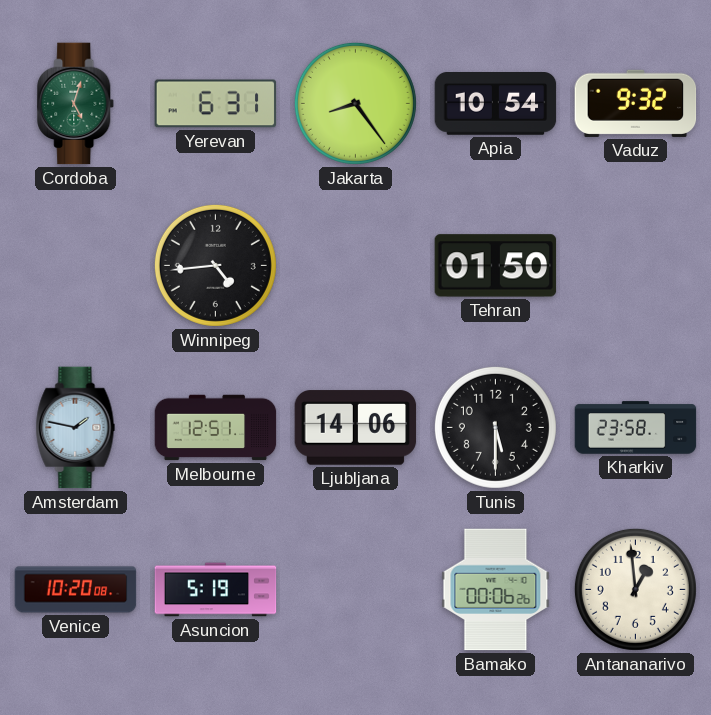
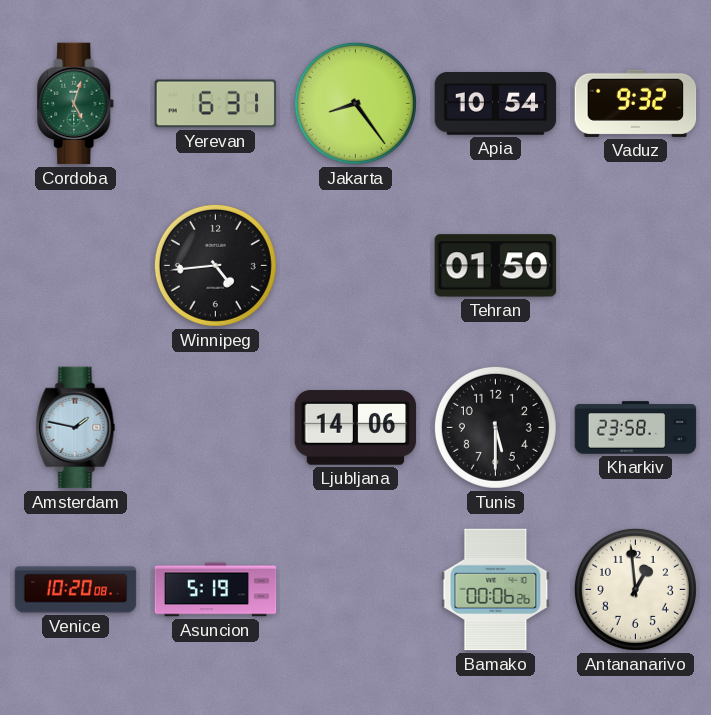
Melbourne: 12:51 -> none
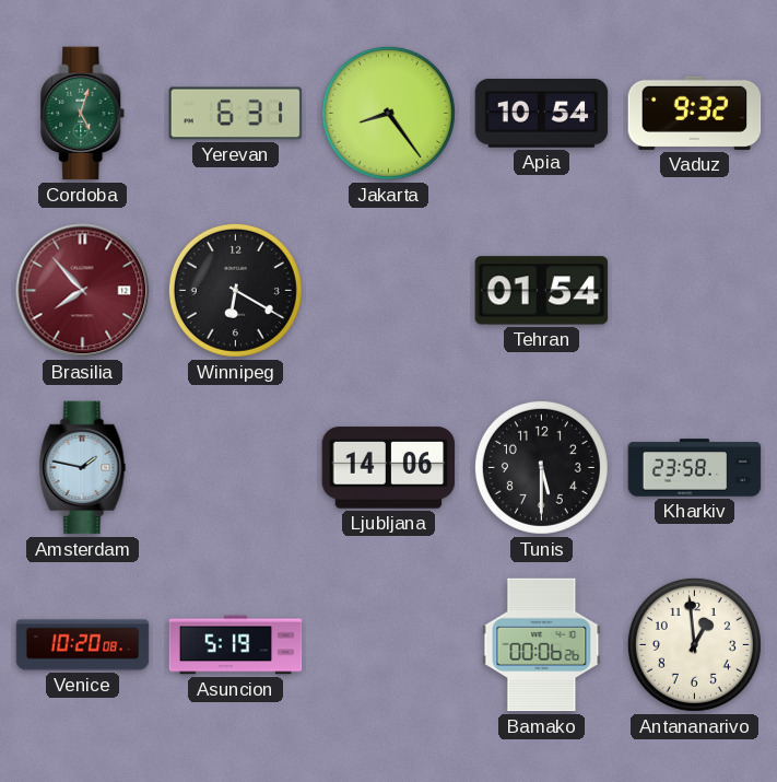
Brasilia: none -> 7:53
Winnipeg: 4:44 -> 6:20
Tehran: 01:50 -> 01:54
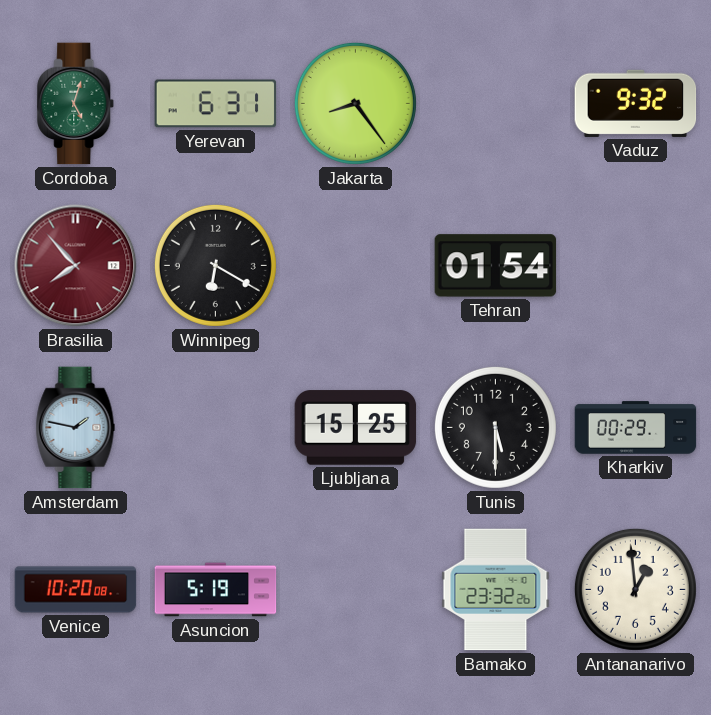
Apia: 10:54 -> none
Ljubljana: 14:06 -> 15:25
Kharkiv: 23:58 -> 00:29
Bamako: 00:06 -> 23:32
